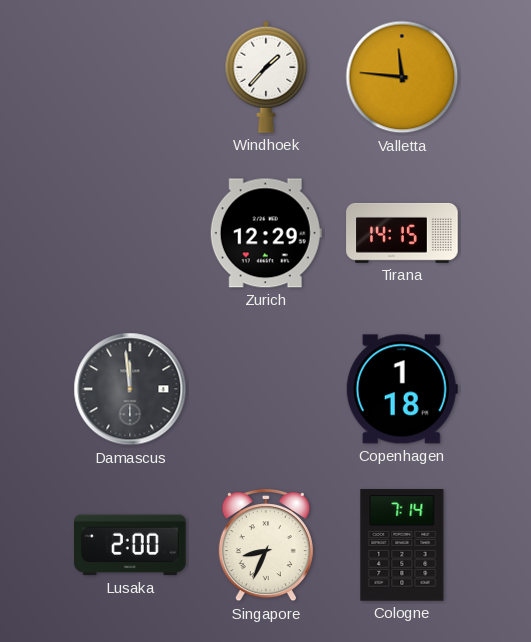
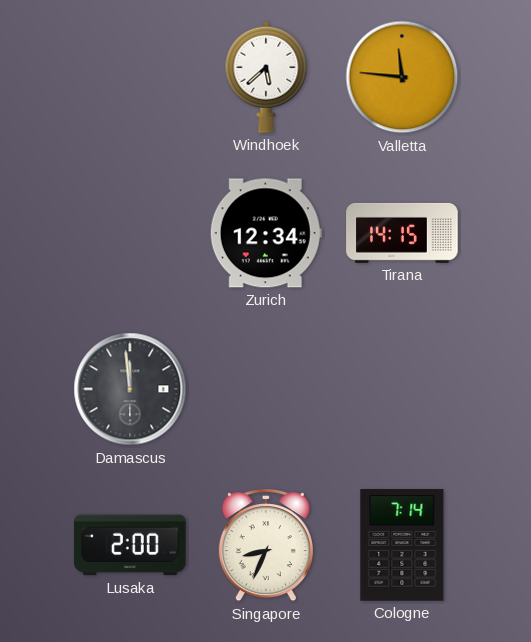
Windhoek: 1:37 -> 5:38
Zurich: 12:29 -> 12:34
Copenhagen: 1:18 -> none
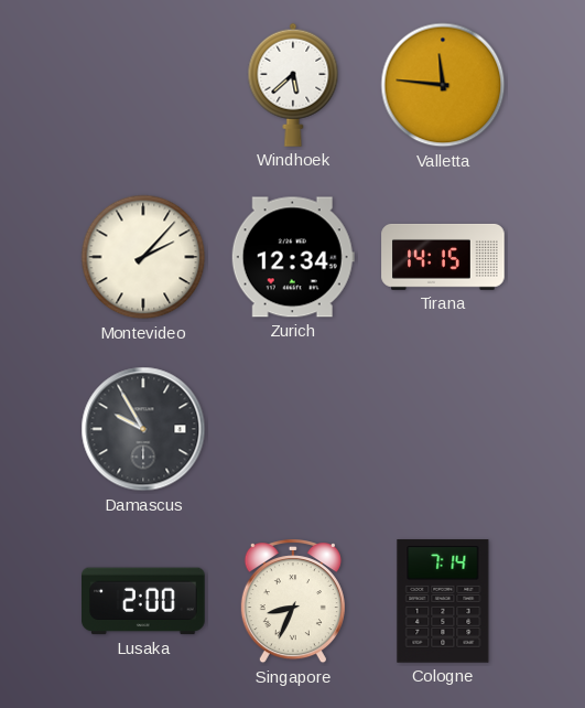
Montevideo: none -> 2:07
Damascus: 11:59 -> 9:55
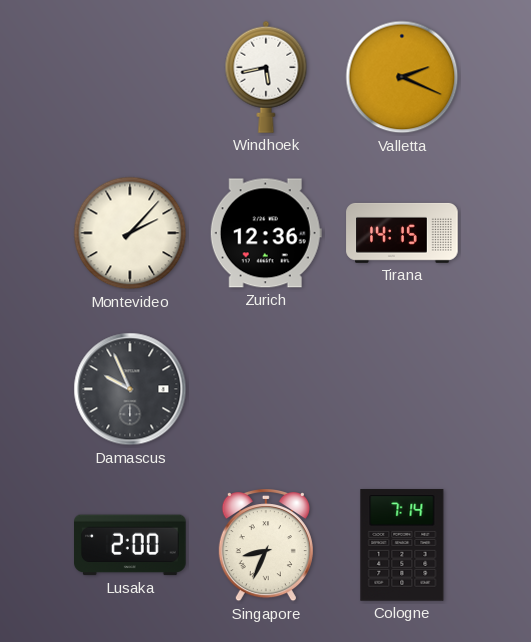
Windhoek: 5:38 -> 5:43
Valletta: 11:46 -> 2:19
Zurich: 12:34 -> 12:36
Damascus: 9:55 -> 9:56
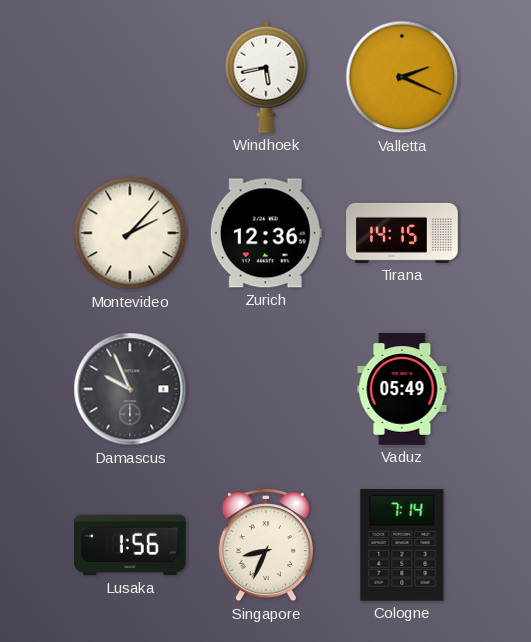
Vaduz: none -> 05:49
Lusaka: 2:00 -> 1:56
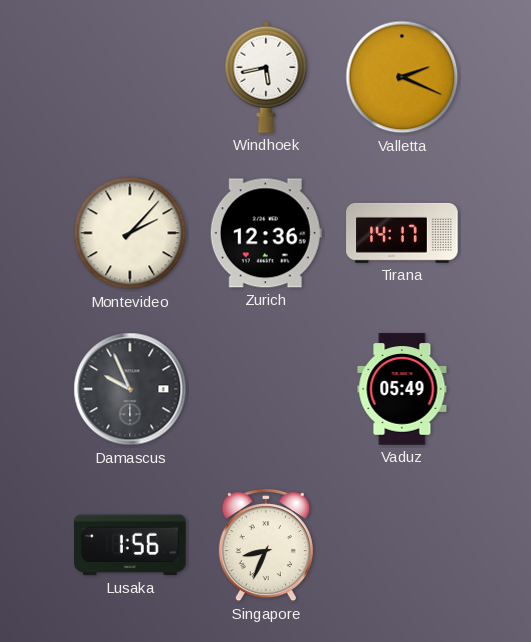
Tirana: 14:15 -> 14:17
Cologne: 7:14 -> none
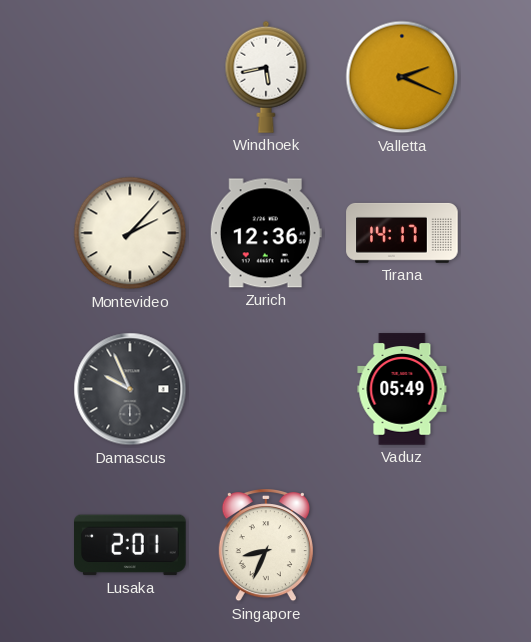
Lusaka: 1:56 -> 2:01
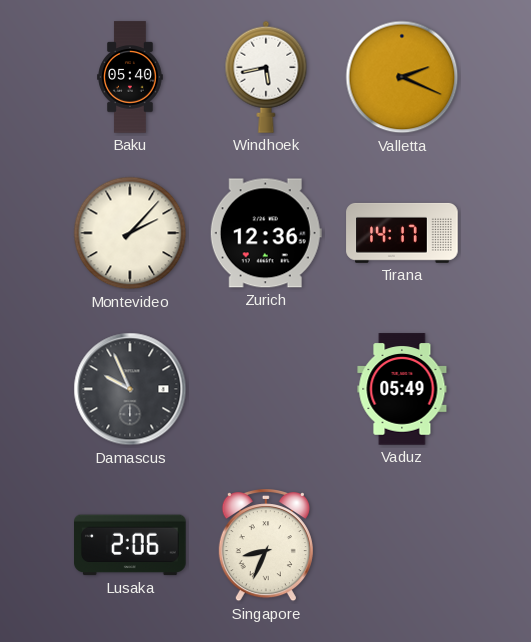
Baku: none -> 05:40
Lusaka: 2:01 -> 2:06
